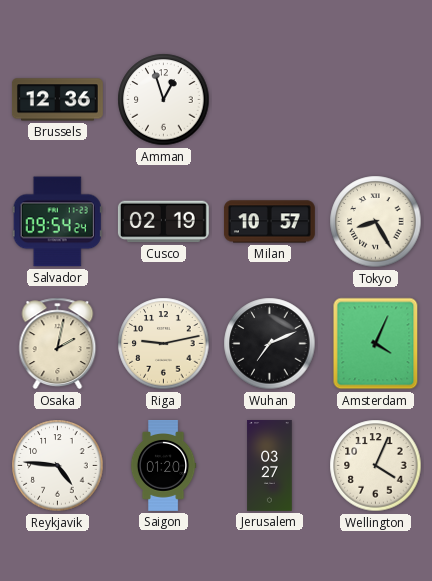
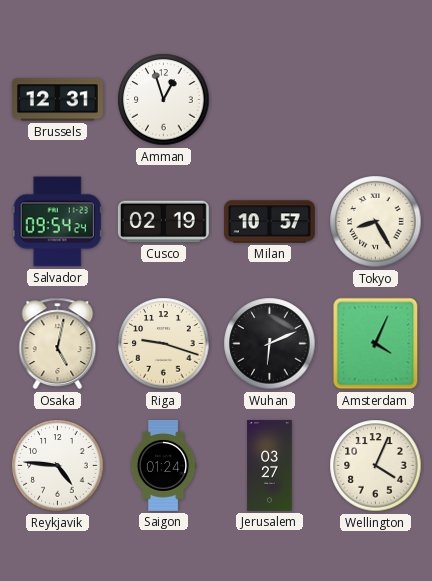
Brussels: 12:36 -> 12:31
Osaka: 2:02 -> 5:02
Riga: 9:13 -> 9:18
Wuhan: 7:11 -> 6:11
Saigon: 01:20 -> 01:24
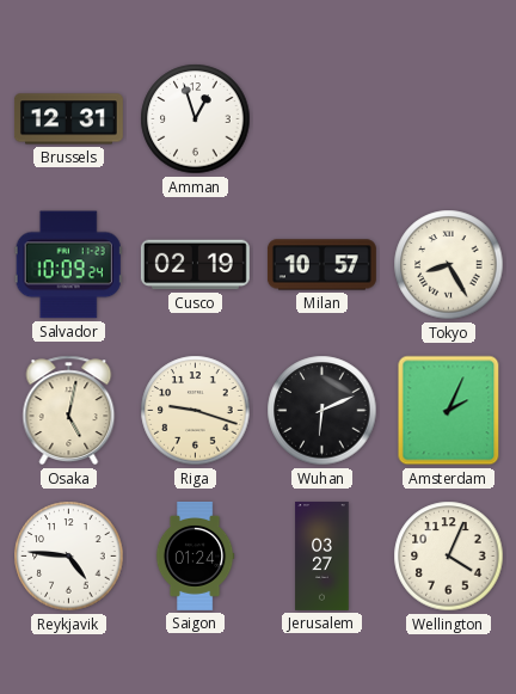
Salvador: 09:54 -> 10:09
Amsterdam: 4:04 -> 2:04
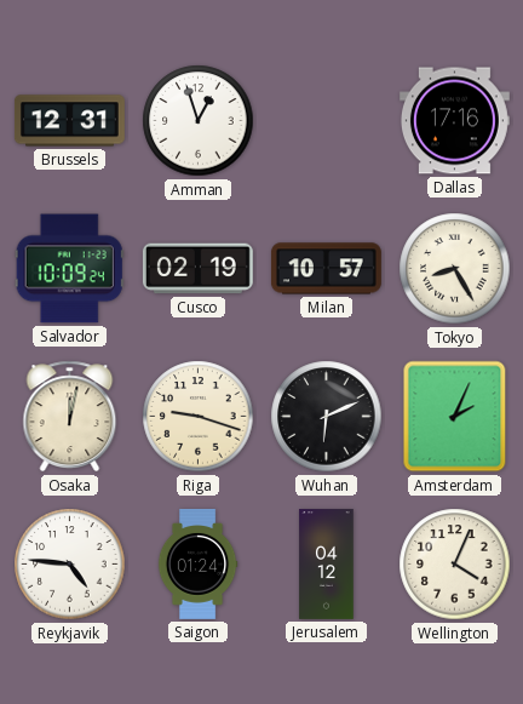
Dallas: none -> 17:16
Osaka: 5:02 -> 12:02
Jerusalem: 03:27 -> 04:12
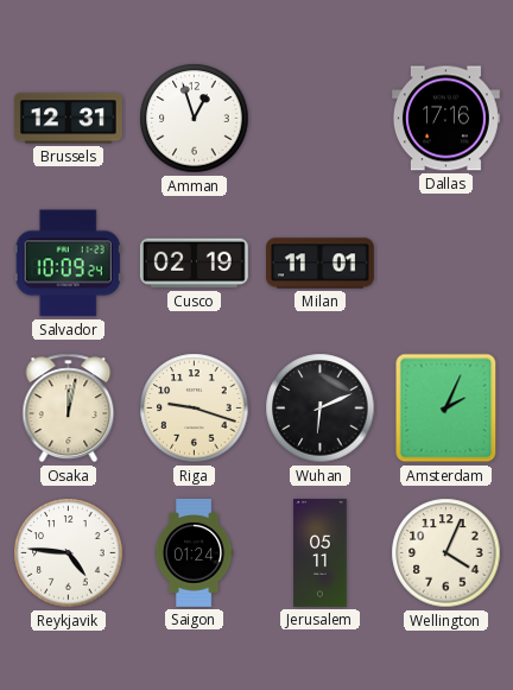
Milan: 10:57 -> 11:01
Tokyo: 8:25 -> none
Jerusalem: 04:12 -> 05:11
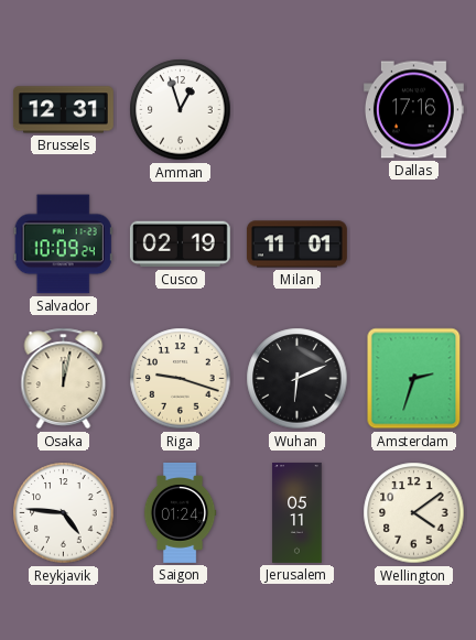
Amsterdam: 2:04 -> 2:33
Wellington: 4:04 -> 4:09
